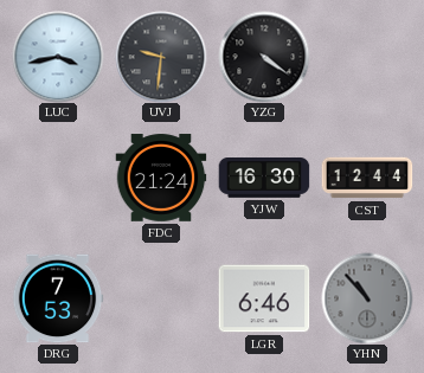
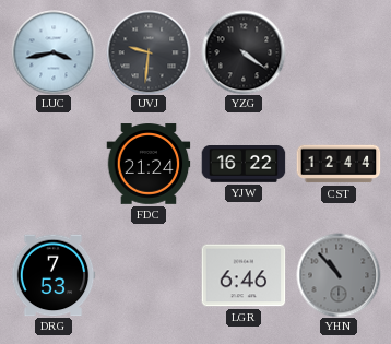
YJW: 16:30 -> 16:22
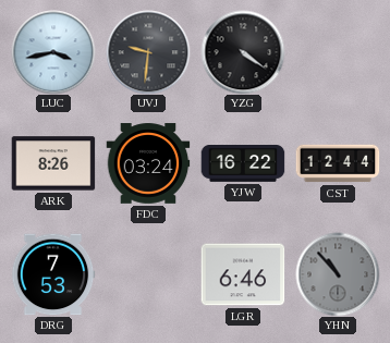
ARK: none -> 8:26
FDC: 21:24 -> 03:24
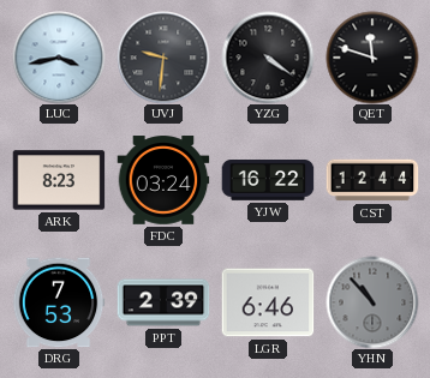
QET: none -> 11:48
ARK: 8:26 -> 8:23
PPT: none -> 2:39
